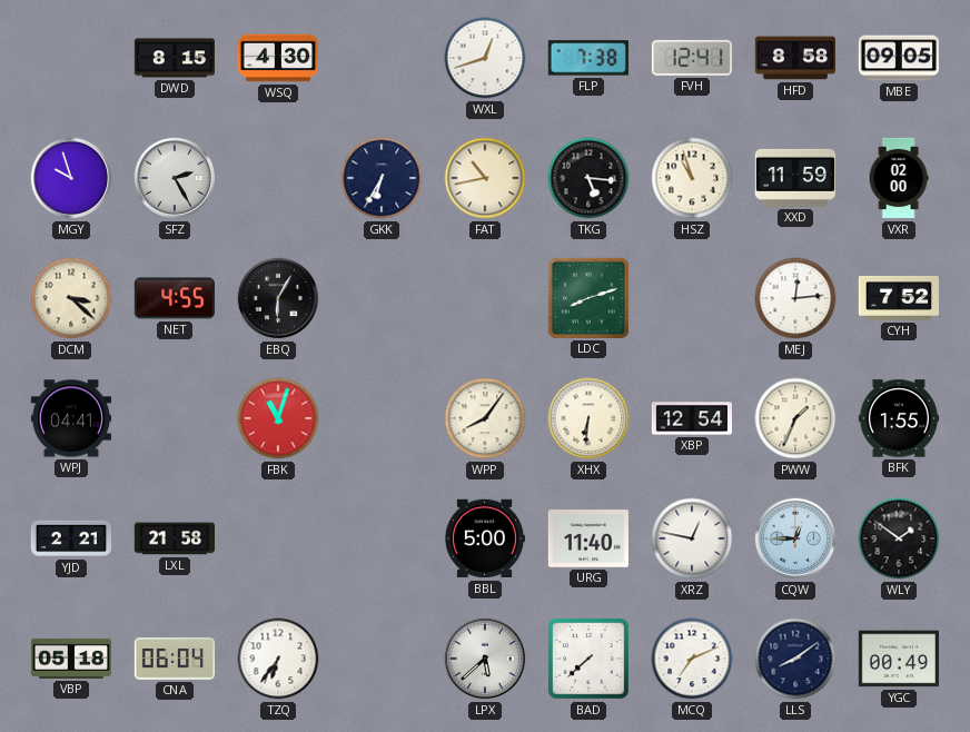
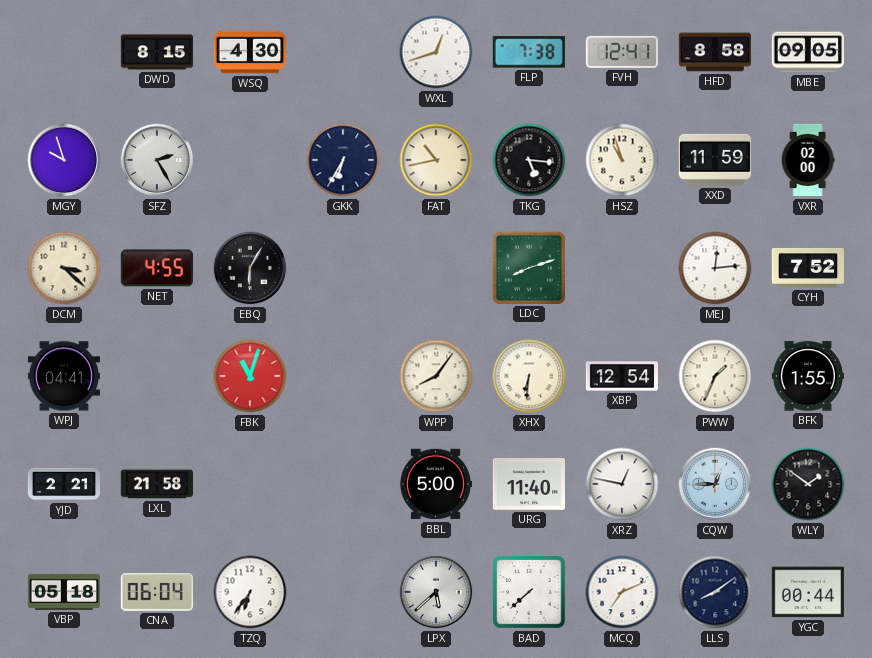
YGC: 00:49 -> 00:44
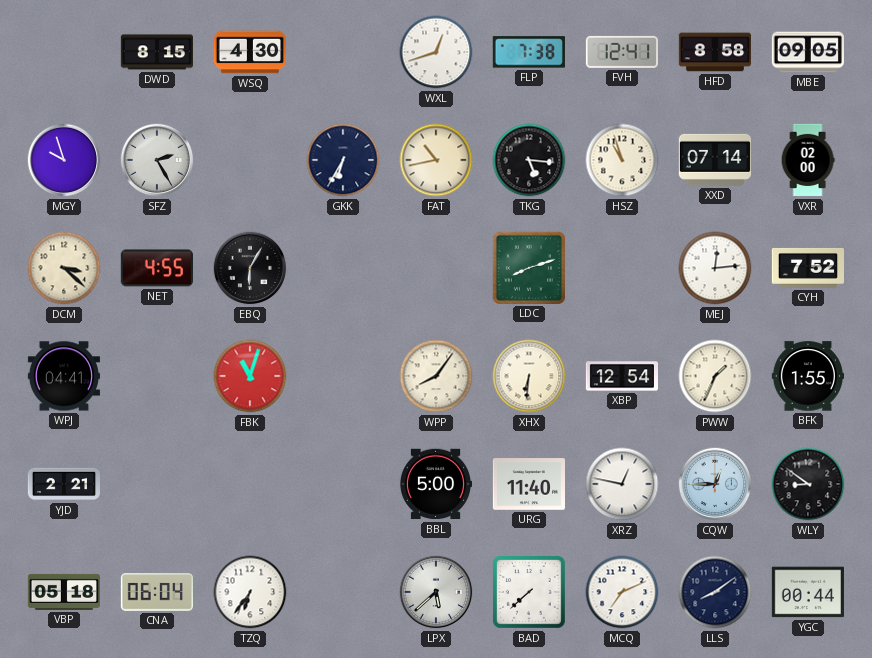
XXD: 11:59 -> 07:14
LXL: 21:58 -> none
WLY: 1:51 -> 8:51
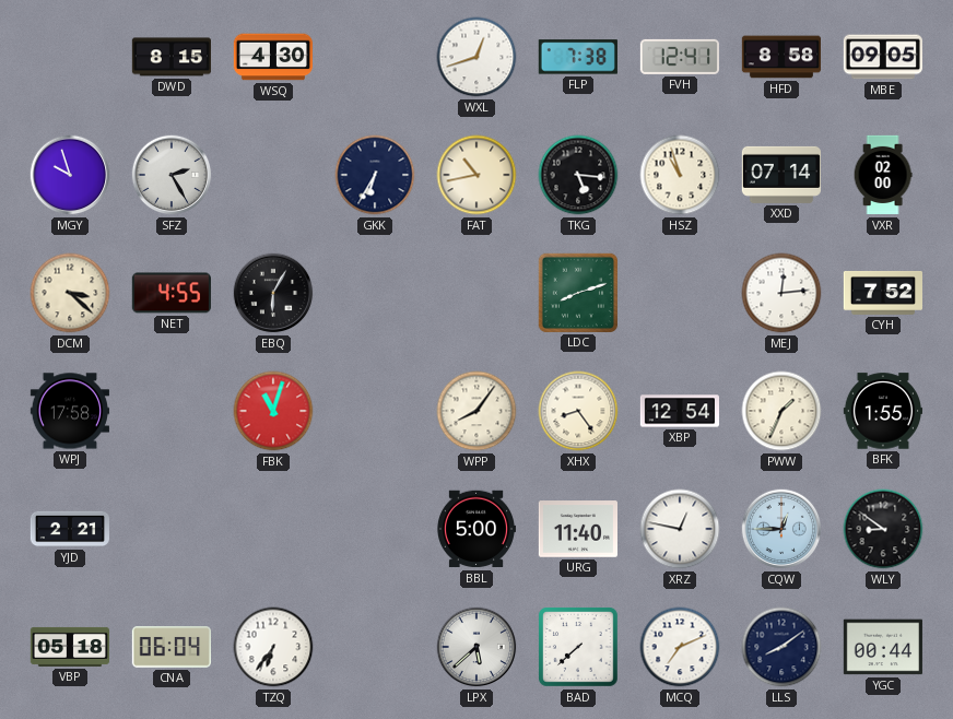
WPJ: 04:41 -> 17:58
XHX: 6:31 -> 8:24
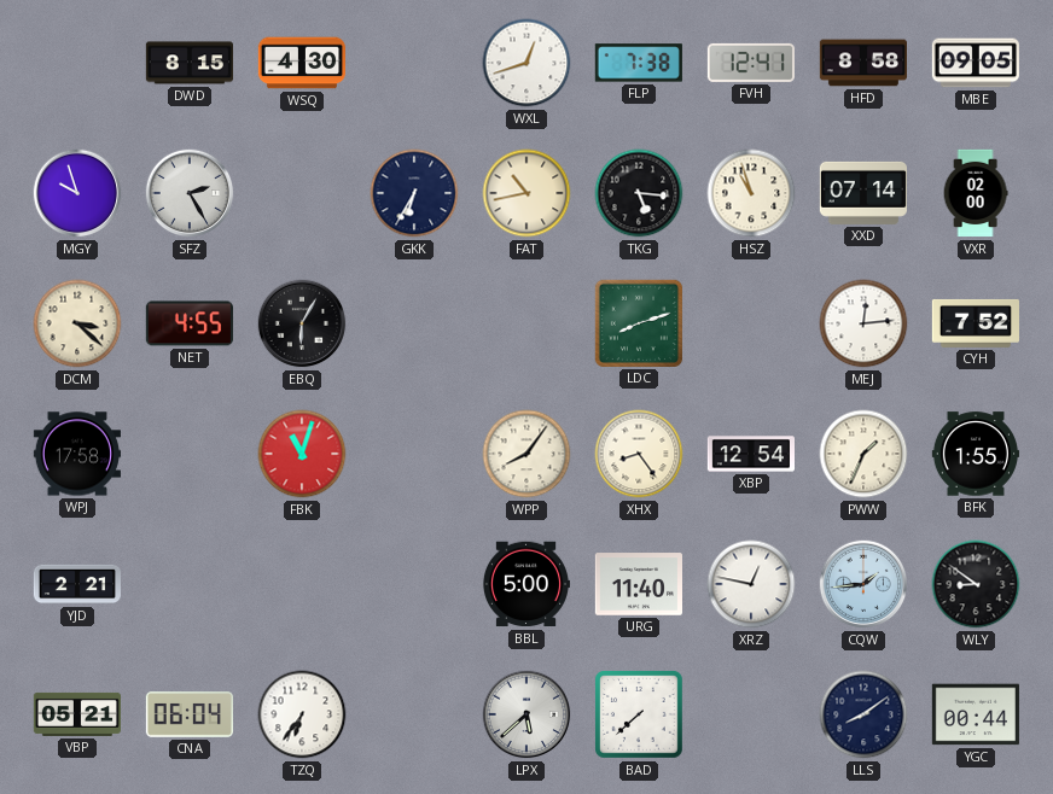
CQW: 12:45 -> 1:44
VBP: 05:18 -> 05:21
MCQ: 7:11 -> none
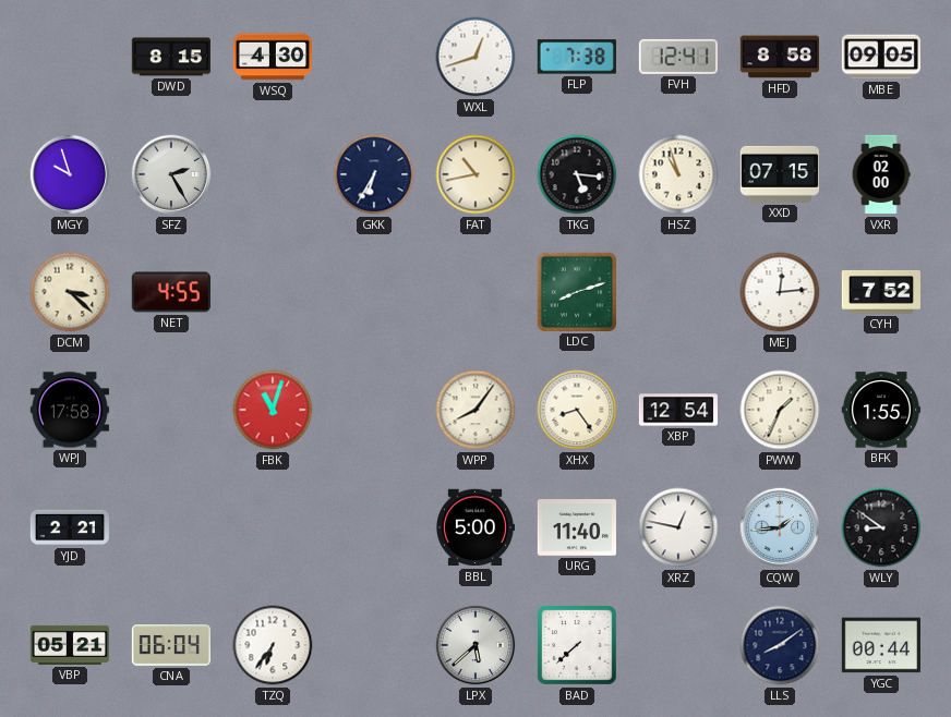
XXD: 07:14 -> 07:15
EBQ: 6:05 -> none
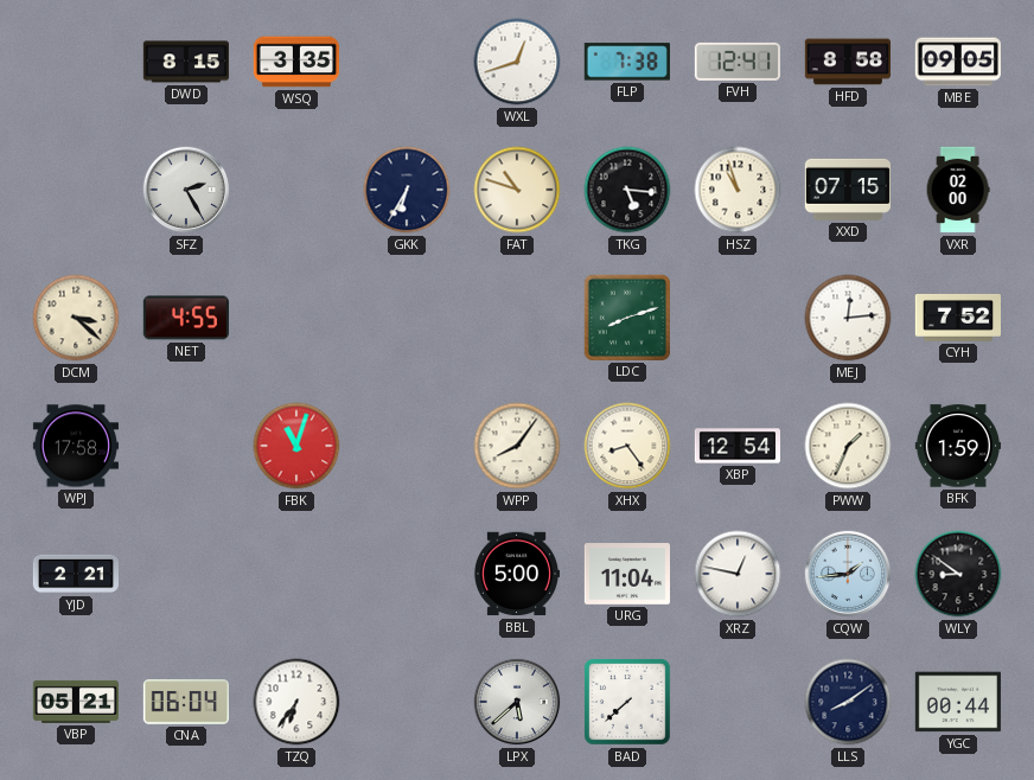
WSQ: 4:30 -> 3:35
MGY: 9:57 -> none
FAT: 10:43 -> 10:48
BFK: 1:55 -> 1:59
URG: 11:40 -> 11:04
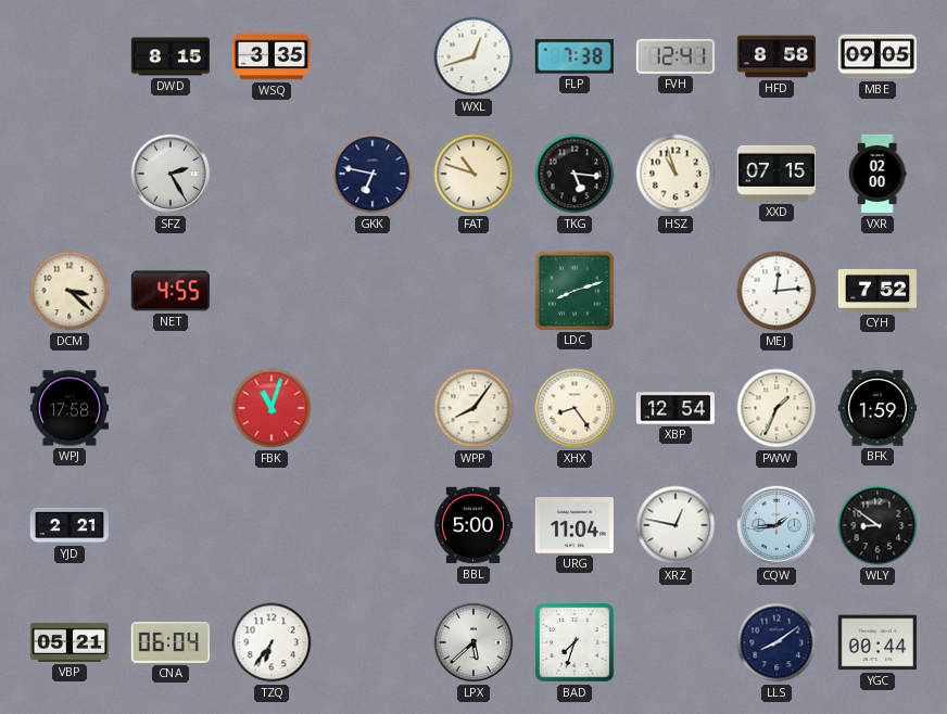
GKK: 6:35 -> 6:47
BAD: 7:38 -> 7:33
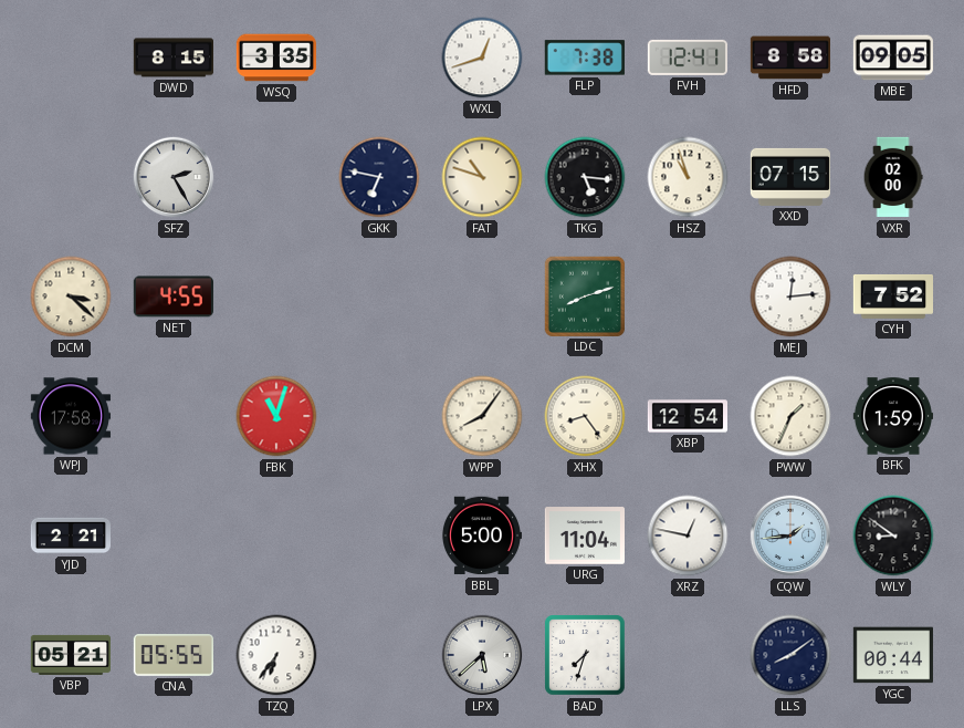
CNA: 06:04 -> 05:55
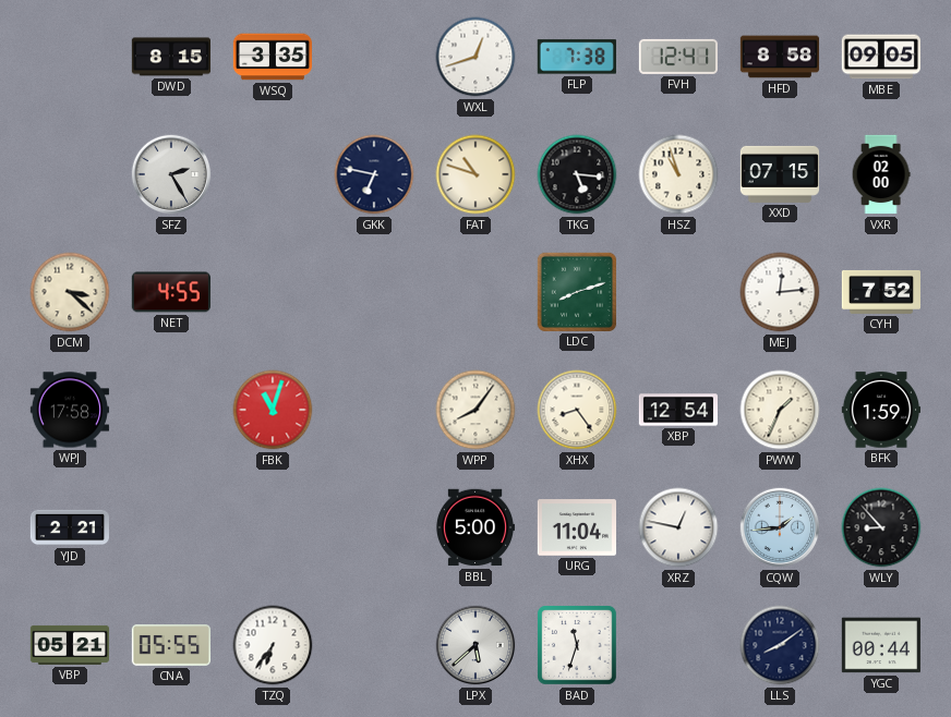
WLY: 8:51 -> 8:53
BAD: 7:33 -> 11:33
